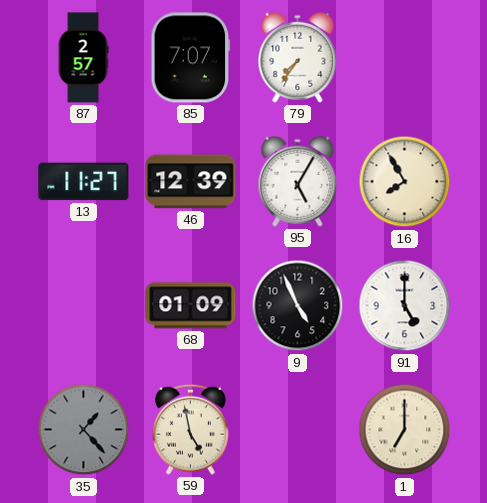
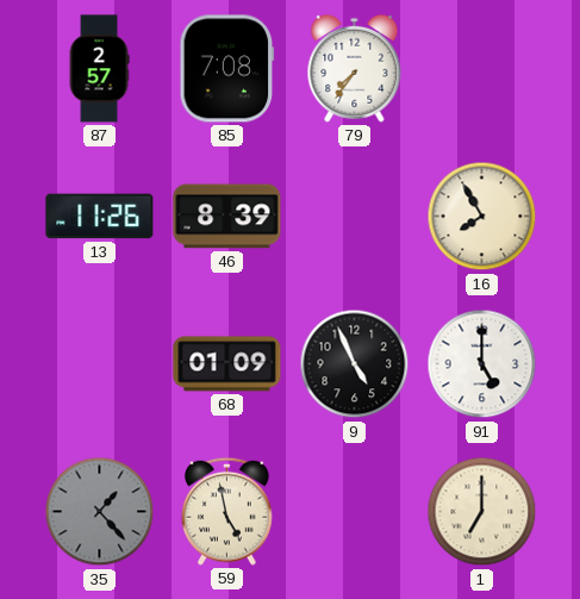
85: 7:07 -> 7:08
13: 11:27 -> 11:26
46: 12:39 -> 8:39
95: 5:05 -> none
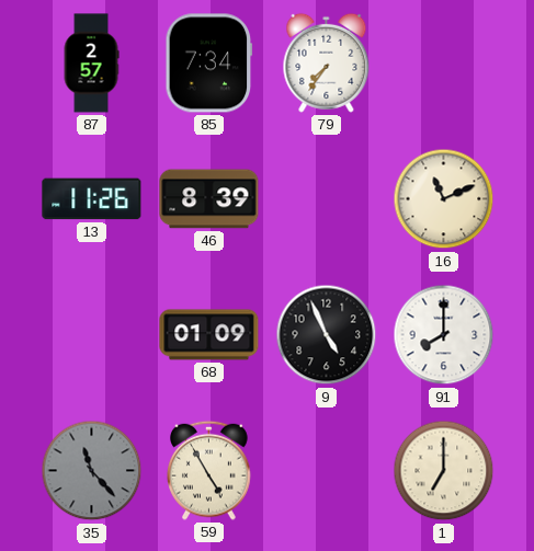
85: 7:08 -> 7:34
16: 7:55 -> 11:11
91: 5:00 -> 8:00
35: 1:23 -> 11:23
59: 4:58 -> 4:55
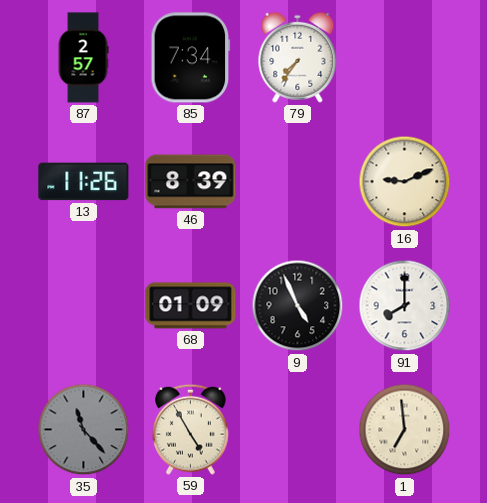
16: 11:11 -> 9:11
1: 7:00 -> 6:59
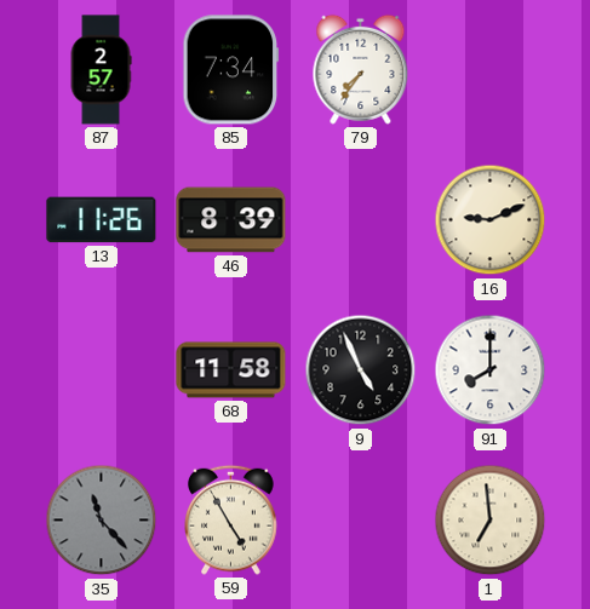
68: 01:09 -> 11:58
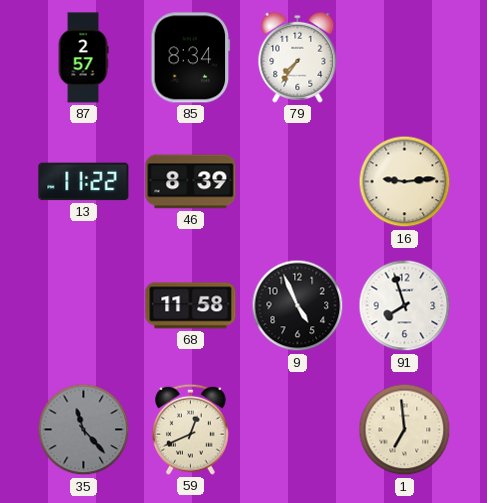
85: 7:34 -> 8:34
13: 11:26 -> 11:22
16: 9:11 -> 9:14
91: 8:00 -> 7:57
59: 4:55 -> 12:41
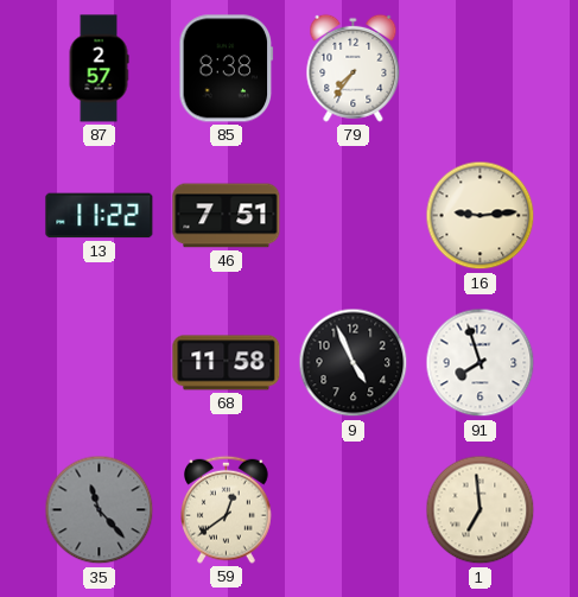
85: 8:34 -> 8:38
46: 8:39 -> 7:51
59: 12:41 -> 12:39
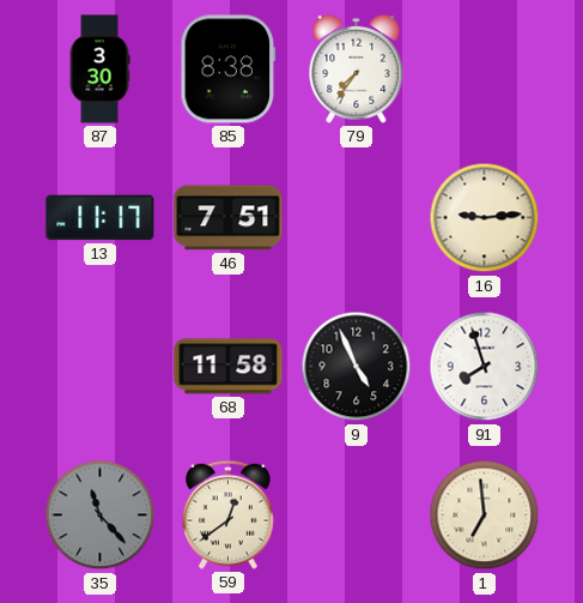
87: 2:57 -> 3:30
13: 11:22 -> 11:17
